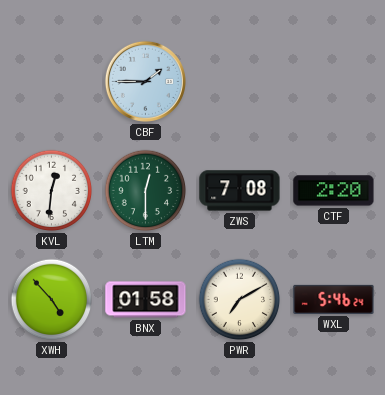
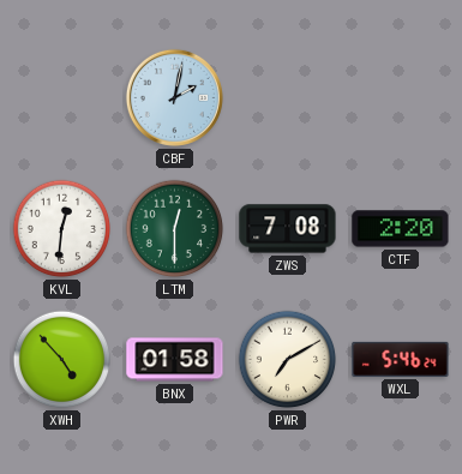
CBF: 1:45 -> 2:02
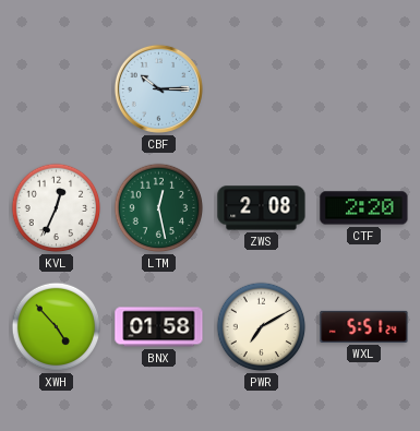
CBF: 2:02 -> 10:15
KVL: 12:31 -> 12:34
LTM: 12:30 -> 12:28
ZWS: 7:08 -> 2:08
WXL: 5:46 -> 5:51
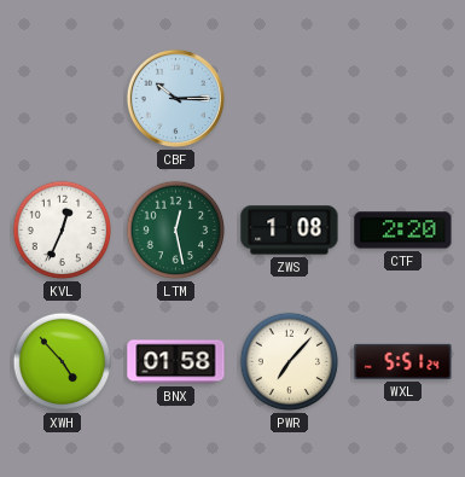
ZWS: 2:08 -> 1:08
PWR: 7:10 -> 7:07
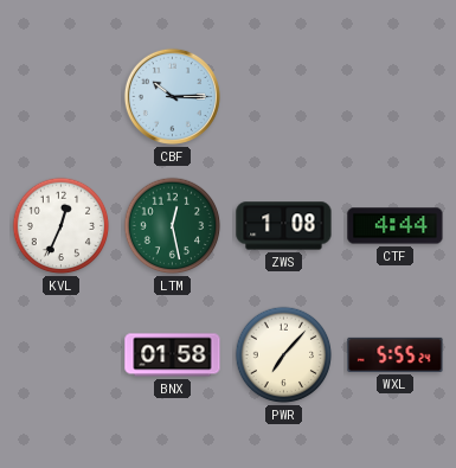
CTF: 2:20 -> 4:44
XWH: 4:53 -> none
WXL: 5:51 -> 5:55
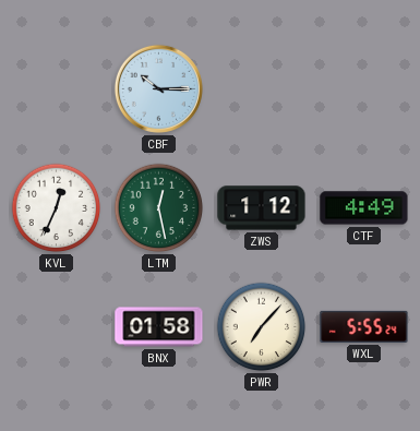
ZWS: 1:08 -> 1:12
CTF: 4:44 -> 4:49
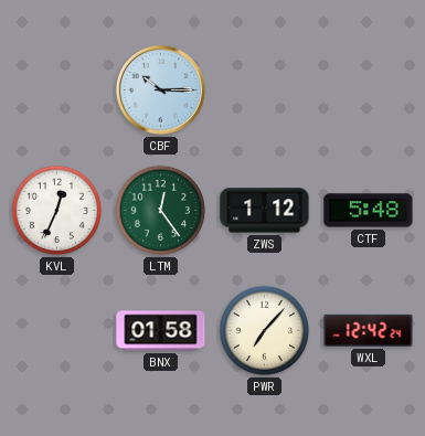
LTM: 12:28 -> 12:24
CTF: 4:49 -> 5:48
WXL: 5:55 -> 12:42
